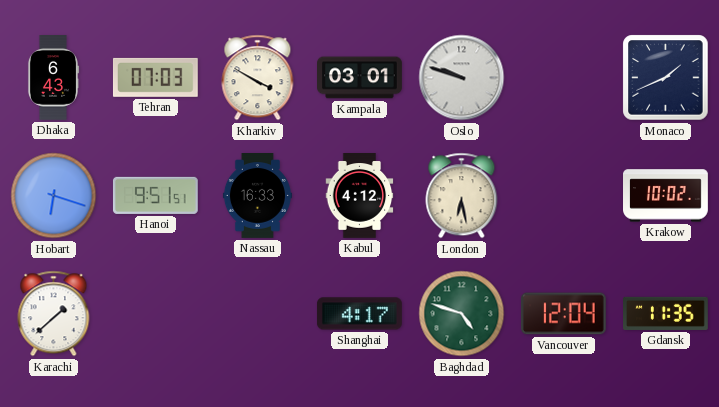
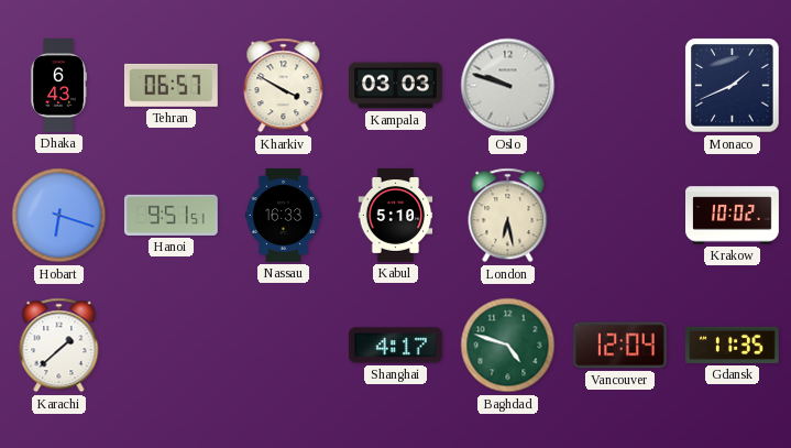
Tehran: 07:03 -> 06:57
Kampala: 03:01 -> 03:03
Kabul: 4:12 -> 5:10
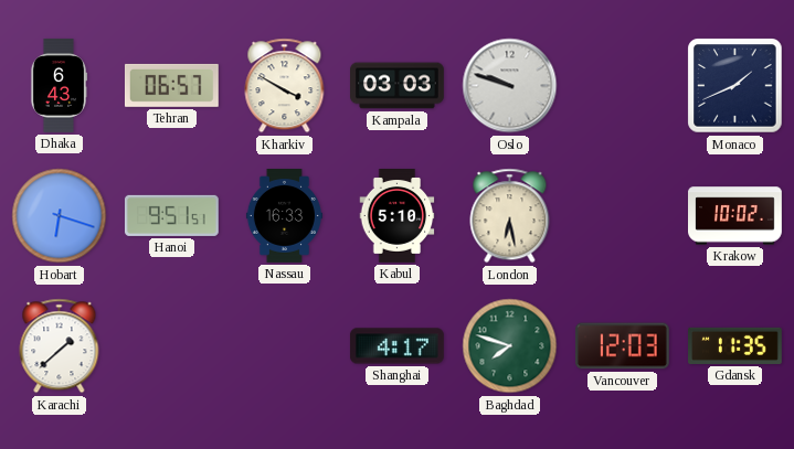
Baghdad: 4:48 -> 7:48
Vancouver: 12:04 -> 12:03
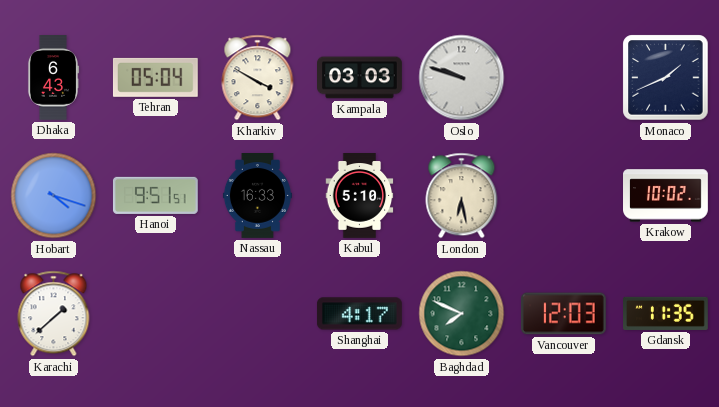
Tehran: 06:57 -> 05:04
Hobart: 6:18 -> 4:18
Baghdad: 7:48 -> 7:49
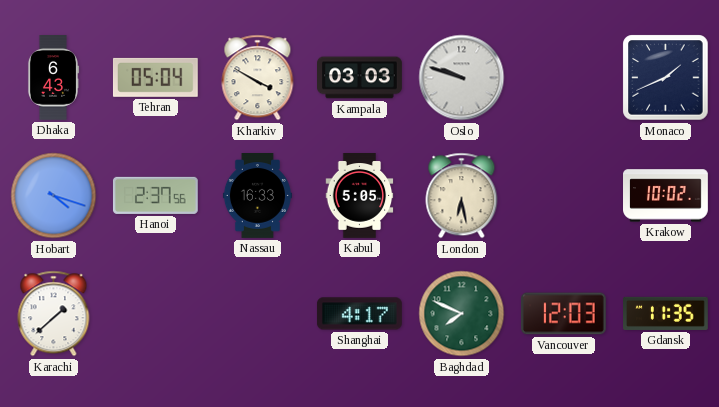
Hanoi: 9:51 -> 2:37
Kabul: 5:10 -> 5:05
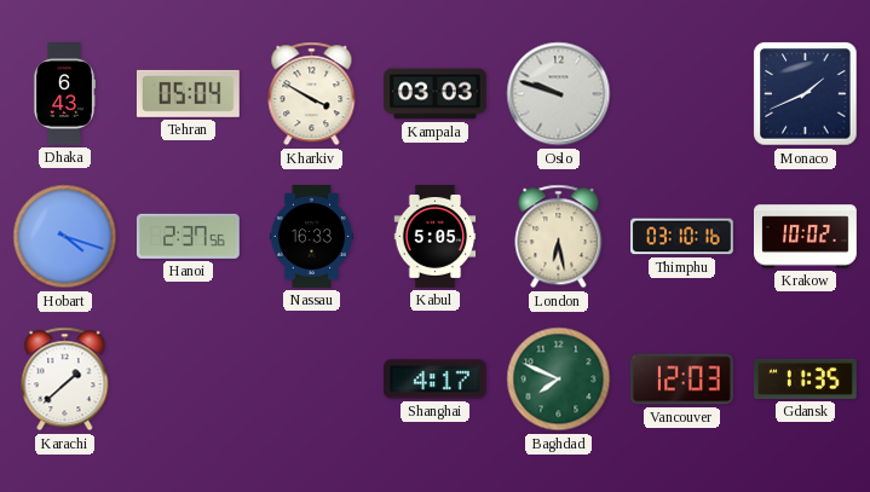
Thimphu: none -> 03:10
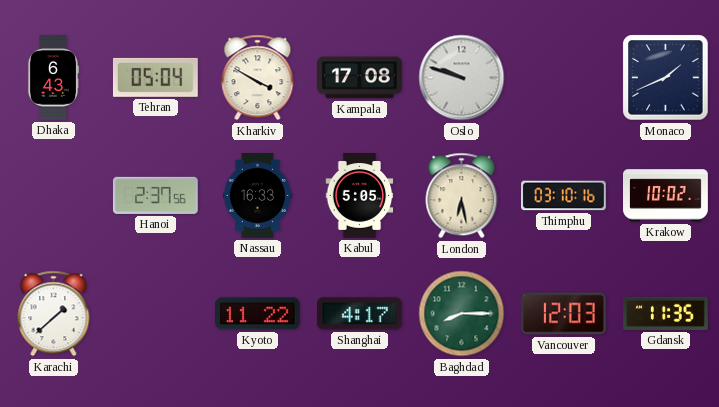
Kampala: 03:03 -> 17:08
Hobart: 4:18 -> none
Kyoto: none -> 11:22
Baghdad: 7:49 -> 8:15
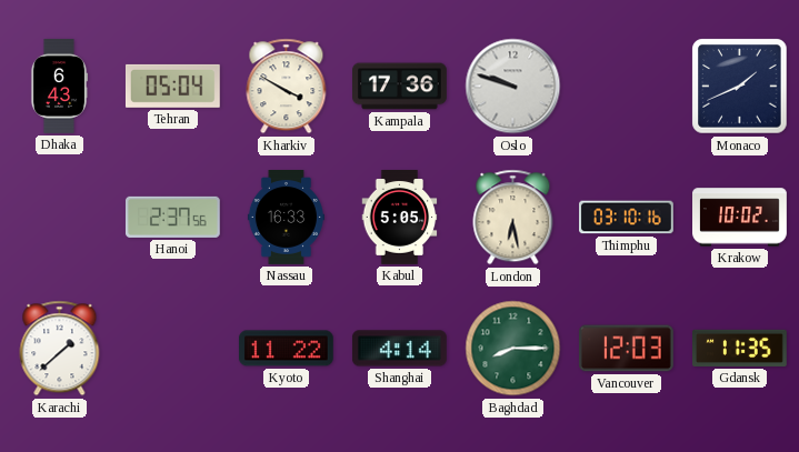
Kampala: 17:08 -> 17:36
Shanghai: 4:17 -> 4:14
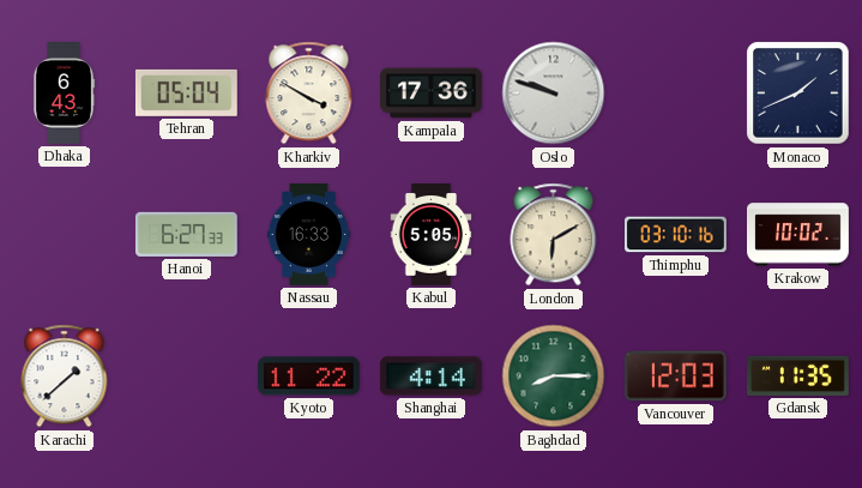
Hanoi: 2:37 -> 6:27
London: 6:28 -> 6:10
